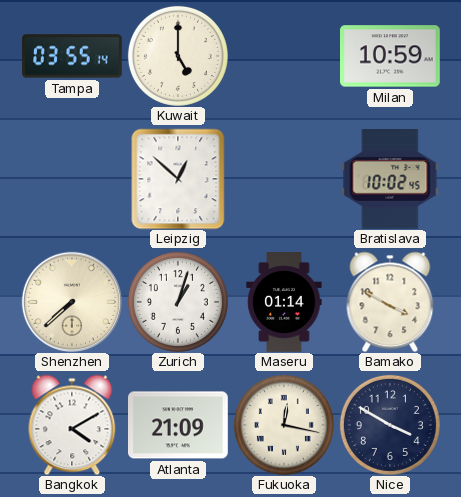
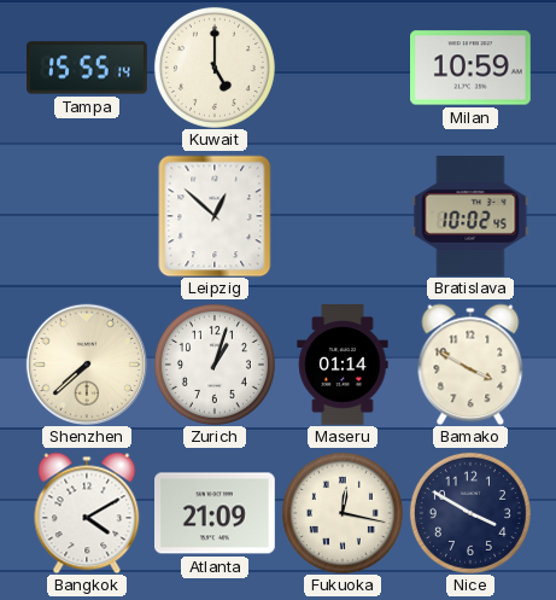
Tampa: 03:55 -> 15:55
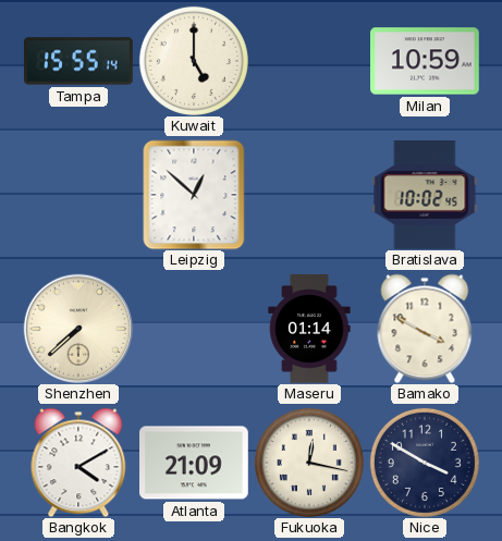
Zurich: 1:03 -> none
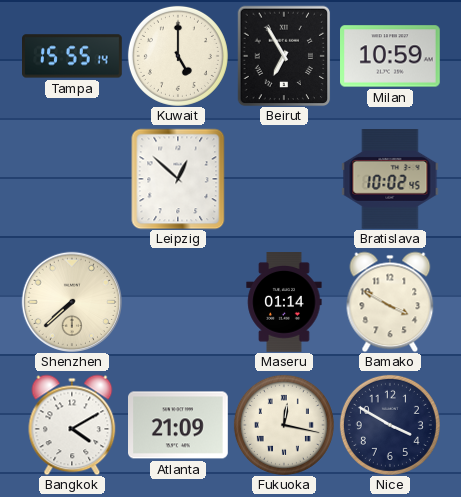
Beirut: none -> 6:55
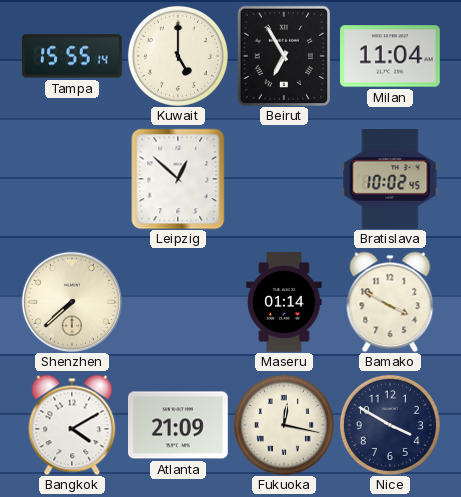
Milan: 10:59 -> 11:04
